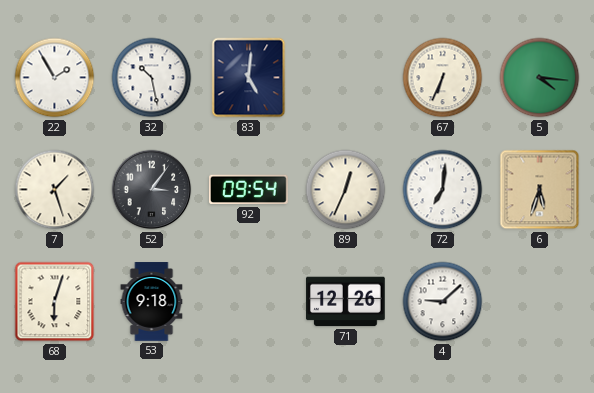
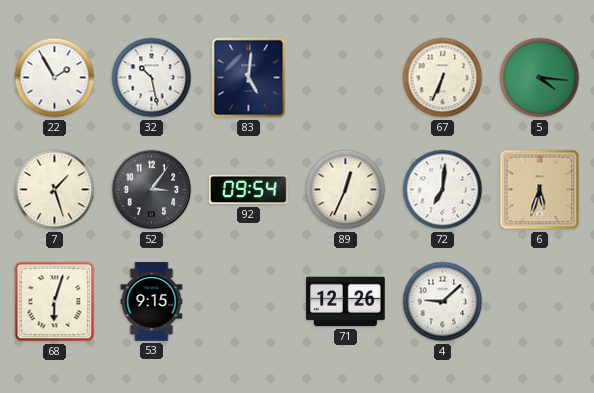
53: 9:18 -> 9:15
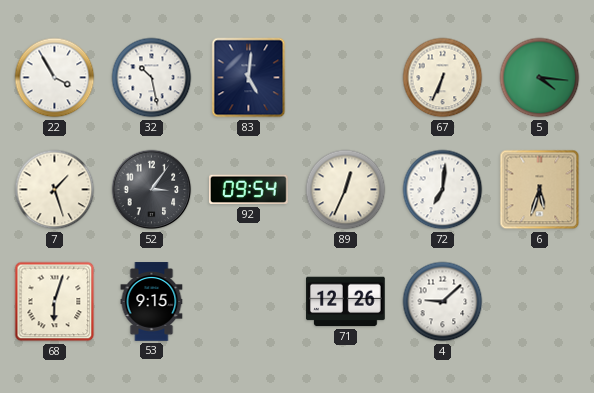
22: 1:55 -> 3:55
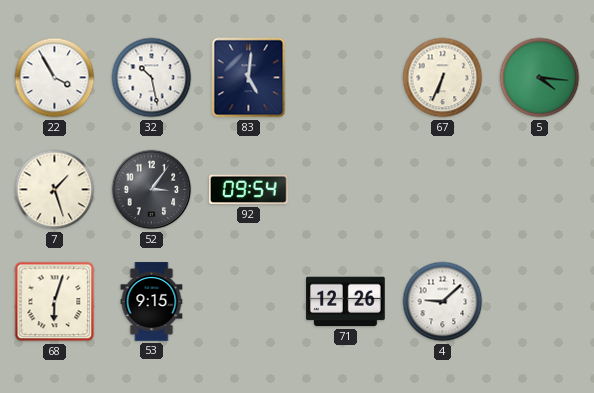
89: 12:34 -> none
72: 7:01 -> none
6: 5:33 -> none
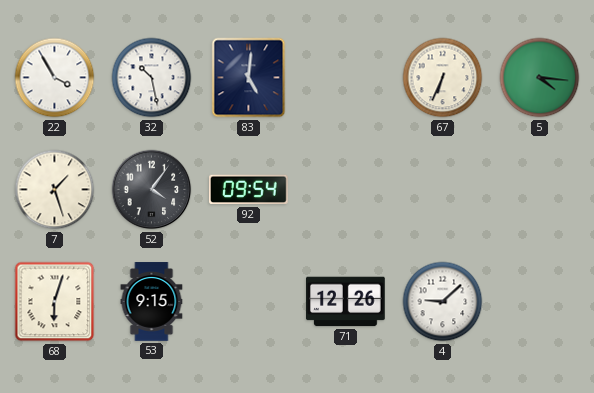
52: 3:06 -> 4:06
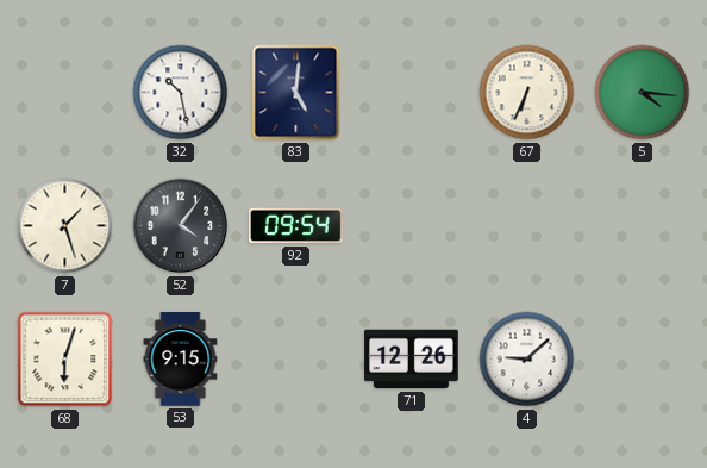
22: 3:55 -> none
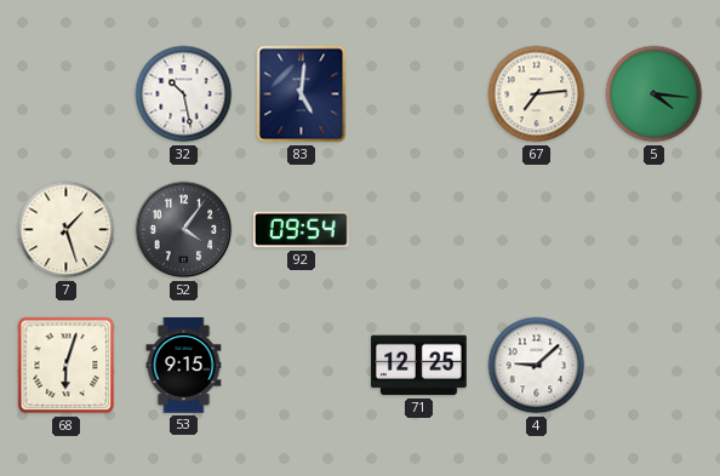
67: 6:34 -> 7:14
71: 12:26 -> 12:25
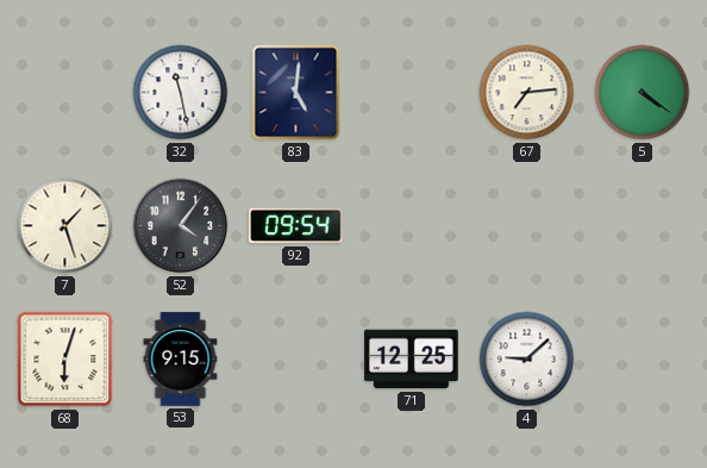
32: 10:28 -> 11:28
5: 4:16 -> 4:21
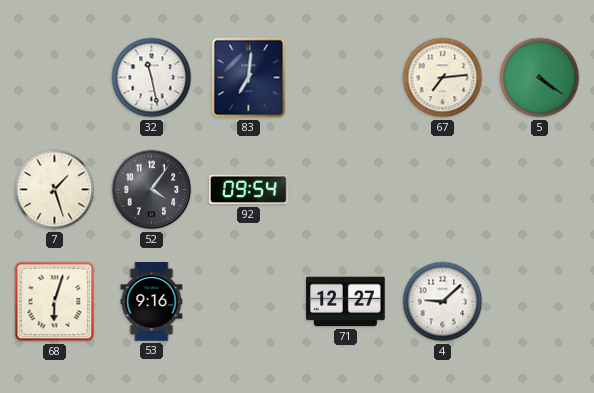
83: 5:01 -> 7:01
53: 9:15 -> 9:16
71: 12:25 -> 12:27
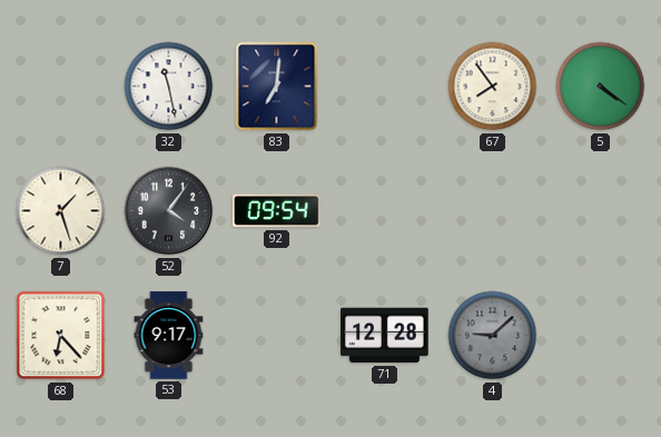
67: 7:14 -> 7:54
68: 6:03 -> 6:23
53: 9:16 -> 9:17
71: 12:27 -> 12:28
4 dial: white -> grey
